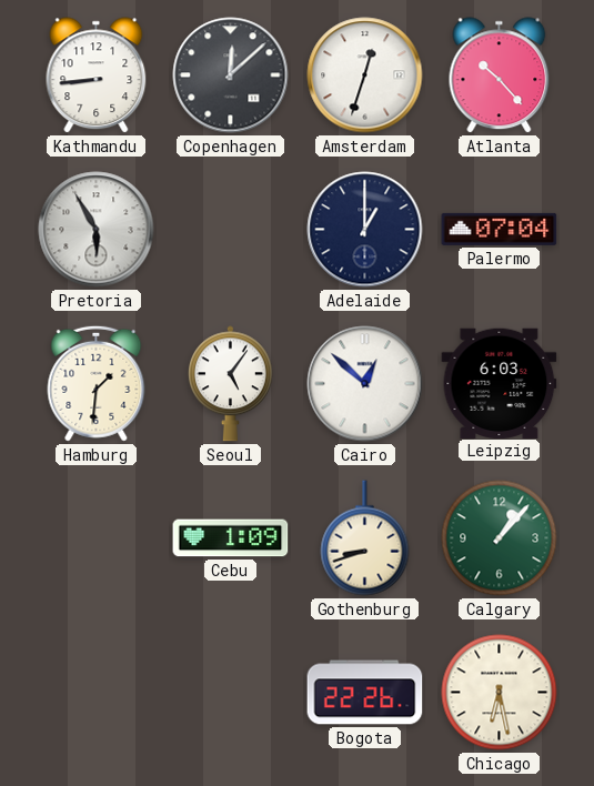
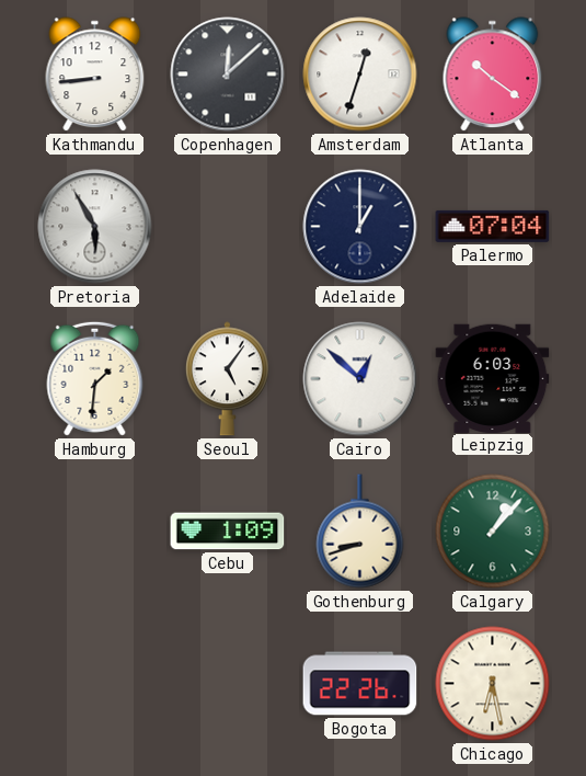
Atlanta: 10:23 -> 10:21
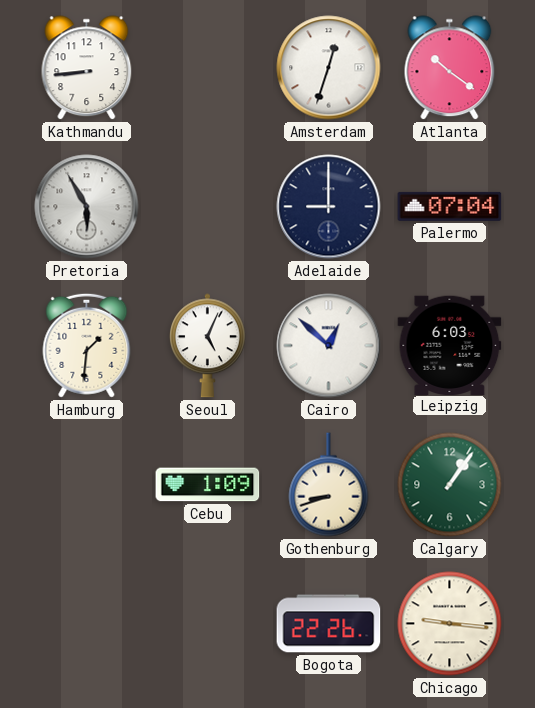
Copenhagen: 12:08 -> none
Adelaide: 1:00 -> 9:00
Seoul: 5:06 -> 5:04
Calgary: 1:07 -> 1:06
Chicago: 6:28 -> 9:16
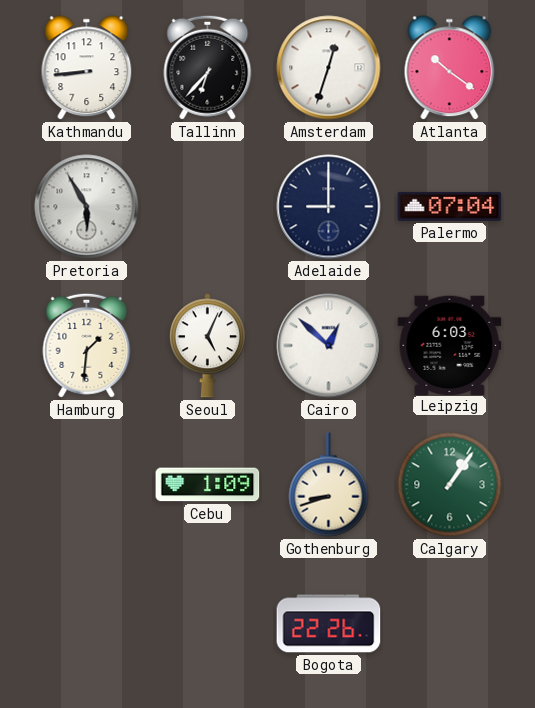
Tallinn: none -> 6:37
Chicago: 9:16 -> none
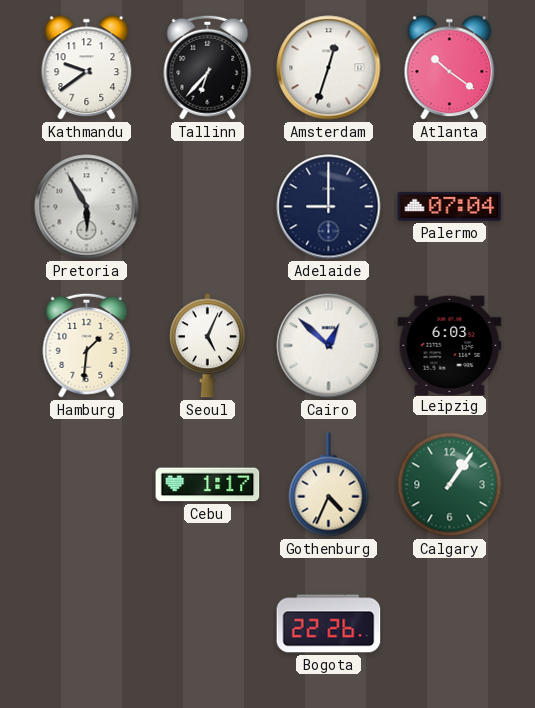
Kathmandu: 8:44 -> 9:39
Cebu: 1:09 -> 1:17
Gothenburg: 8:42 -> 4:34
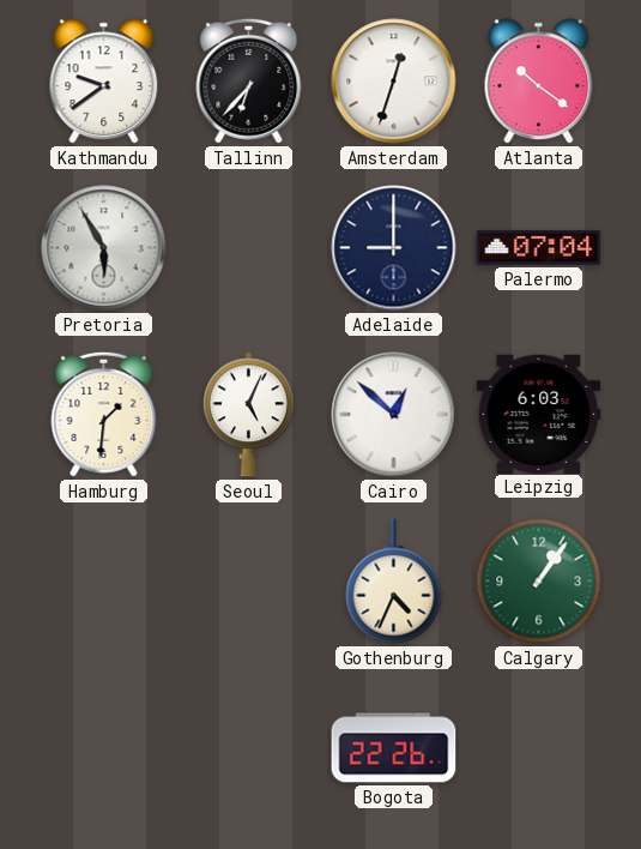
Cebu: 1:17 -> none
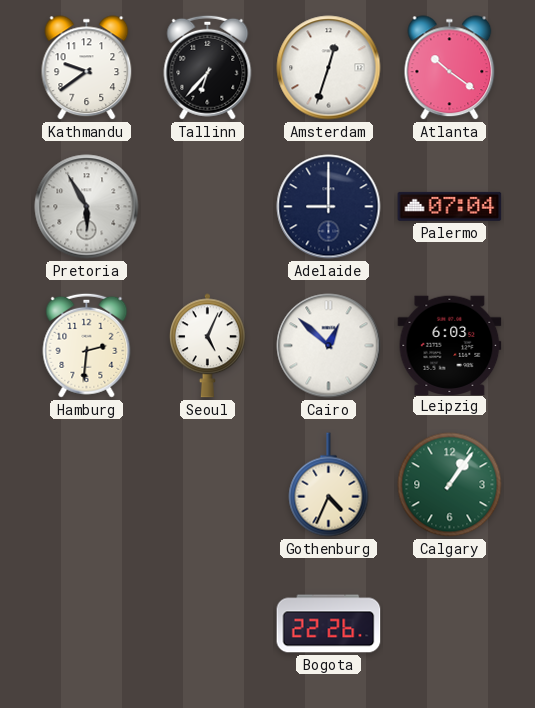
Hamburg: 1:31 -> 2:31
